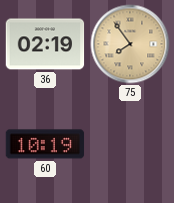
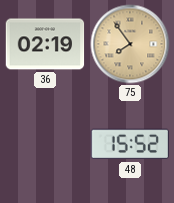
60: 10:19 -> none
48: none -> 15:52
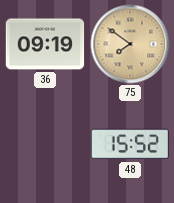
36: 02:19 -> 09:19
75: 7:54 -> 7:51
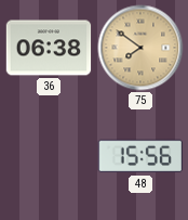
36: 09:19 -> 06:38
48: 15:52 -> 15:56
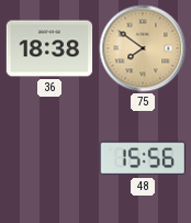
36: 06:38 -> 18:38
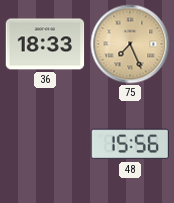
36: 18:38 -> 18:33
75: 7:51 -> 7:26
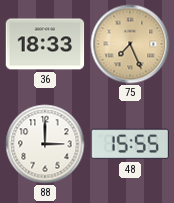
88: none -> 3:00
48: 15:56 -> 15:55
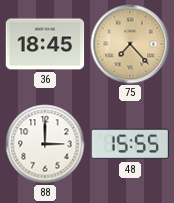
36: 18:33 -> 18:45
75: 7:26 -> 7:23
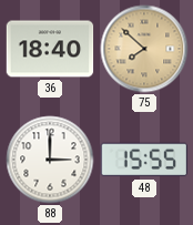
36: 18:45 -> 18:40
75: 7:23 -> 7:52
